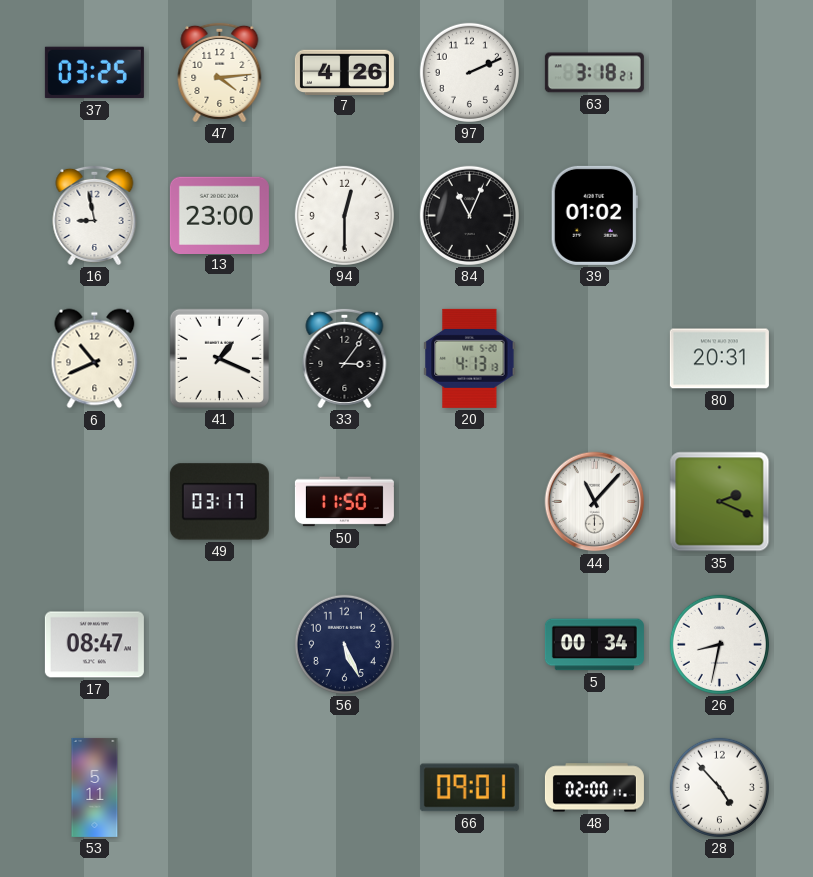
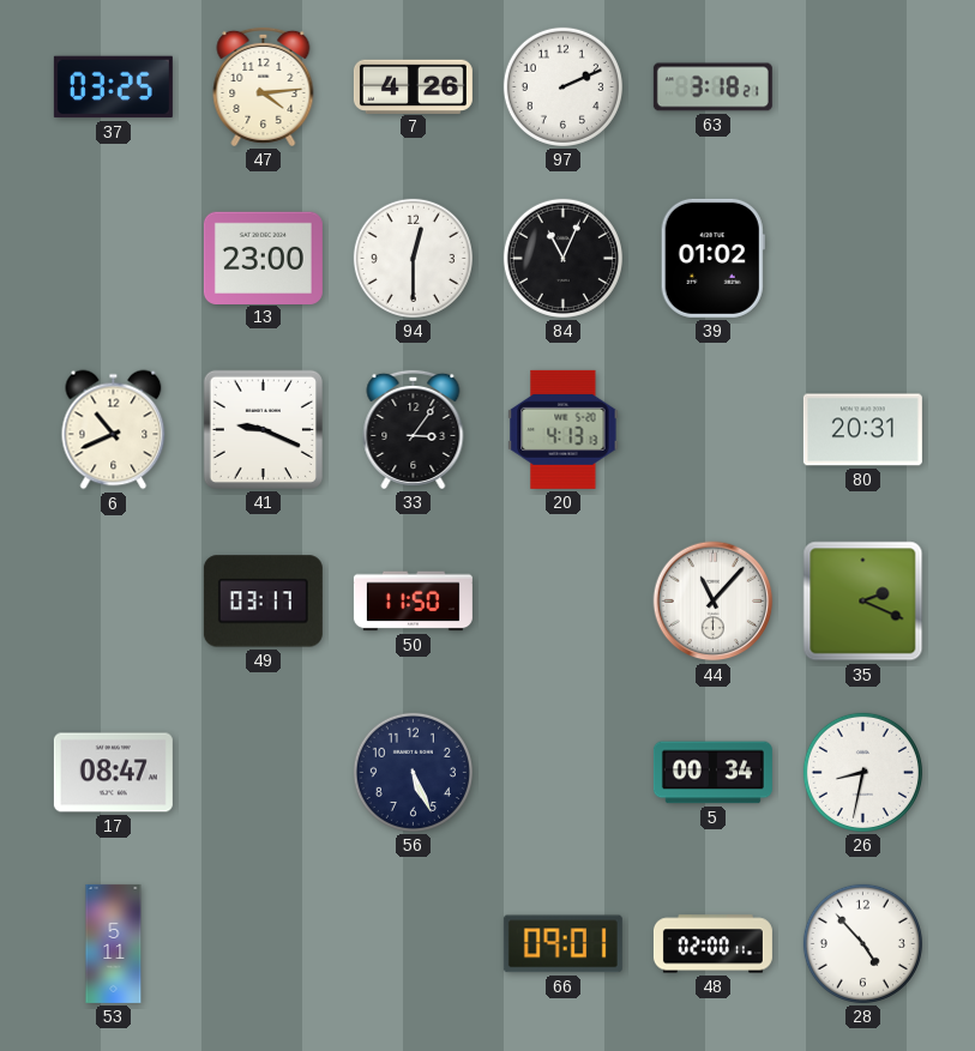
16: 8:58 -> none
41: 1:19 -> 9:19
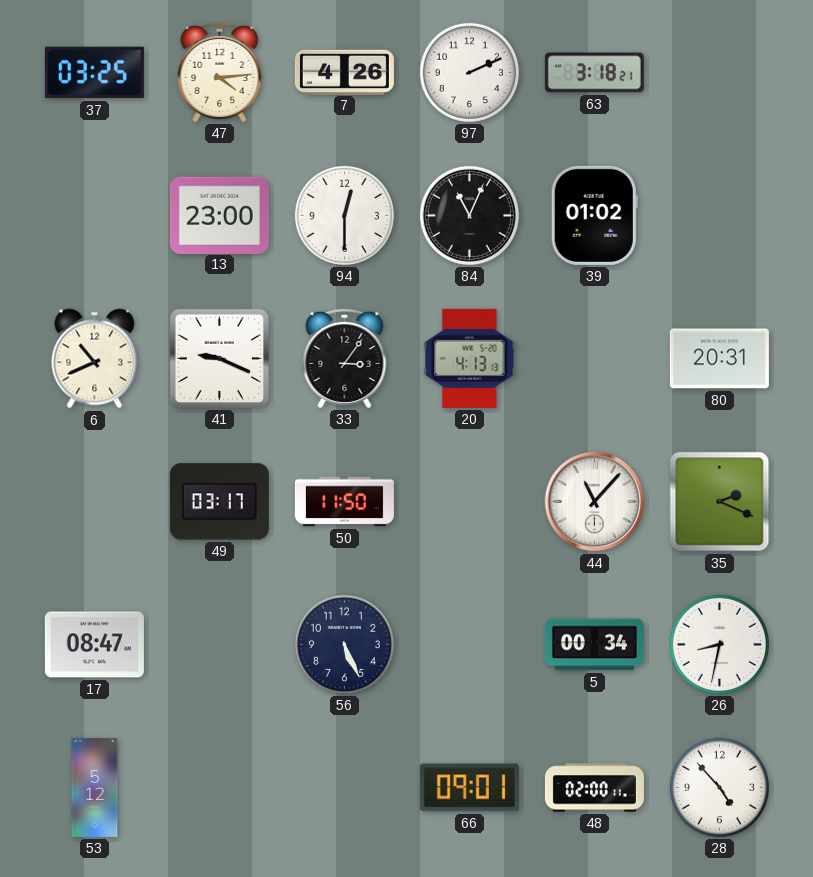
53: 5:11 -> 5:12
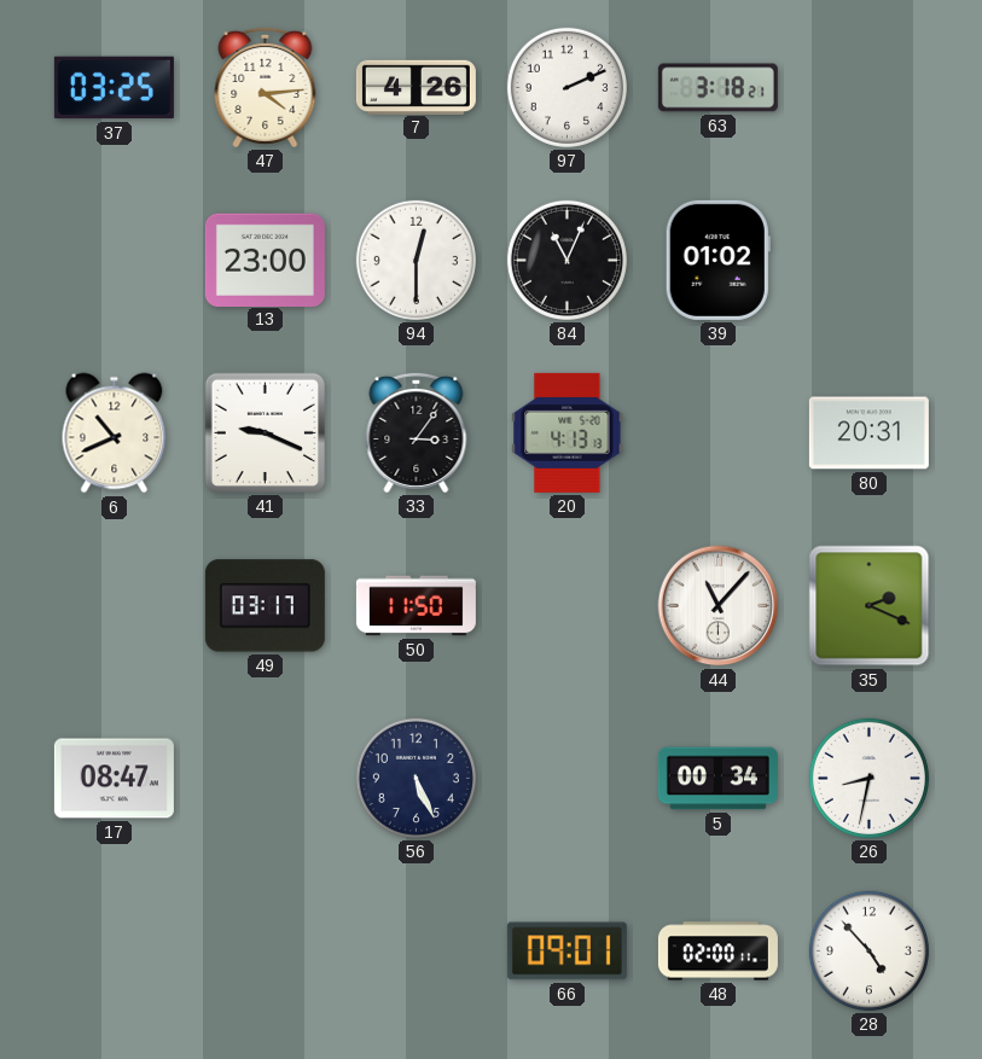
53: 5:12 -> none
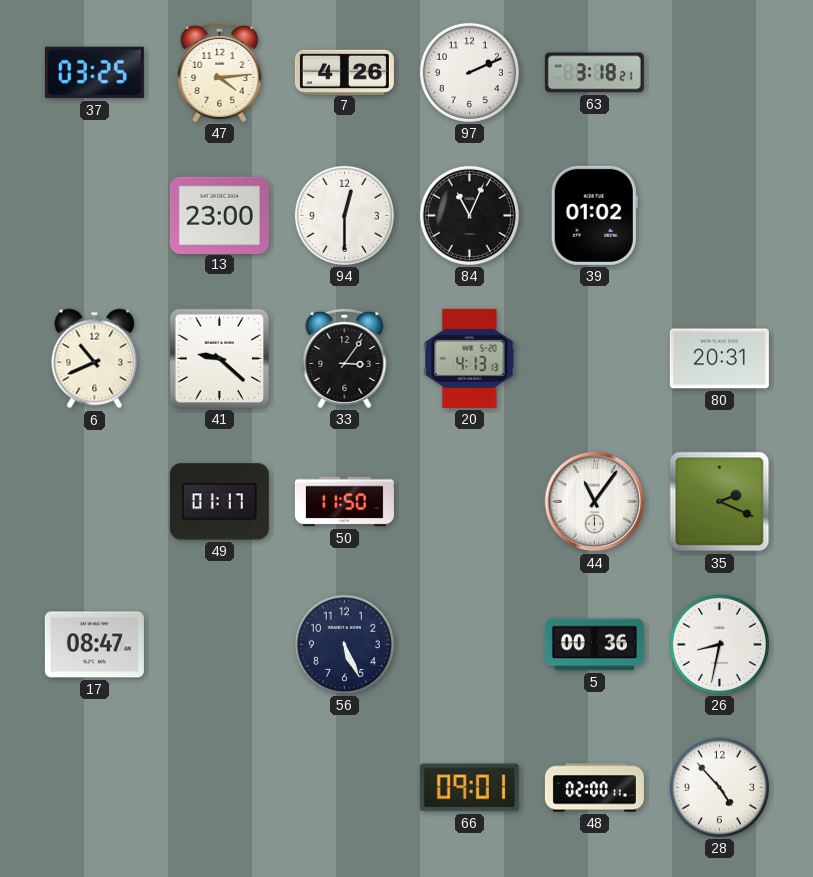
41: 9:19 -> 9:22
49: 03:17 -> 01:17
44: 11:07 -> 11:06
5: 00:34 -> 00:36
